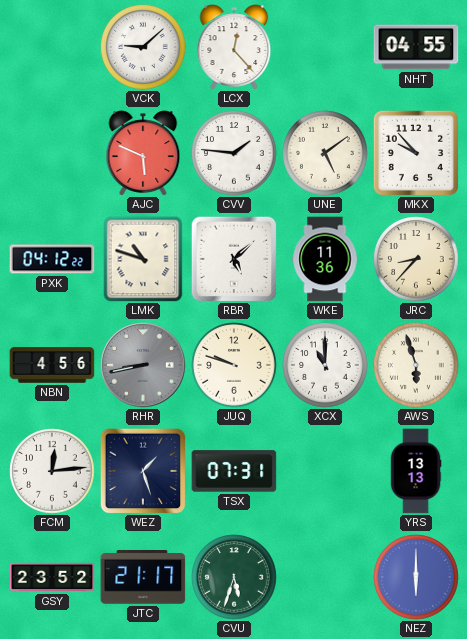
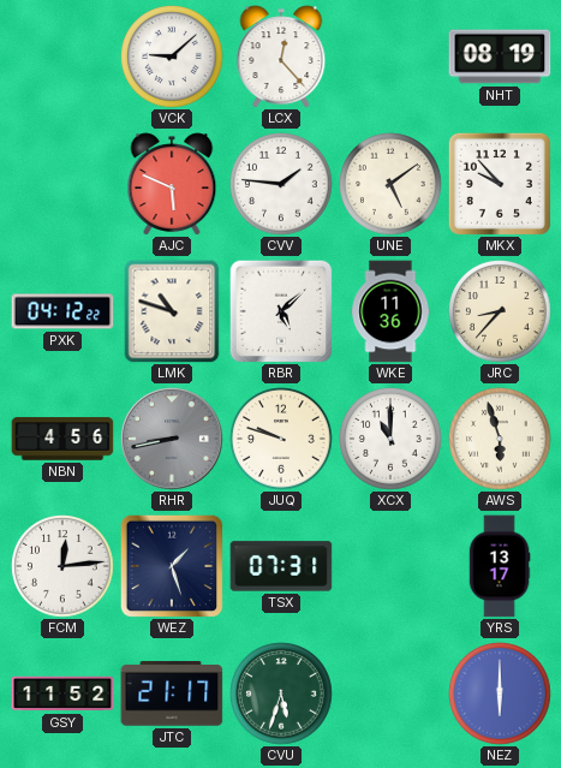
NHT: 04:55 -> 08:19
YRS: 13:13 -> 13:17
GSY: 23:52 -> 11:52
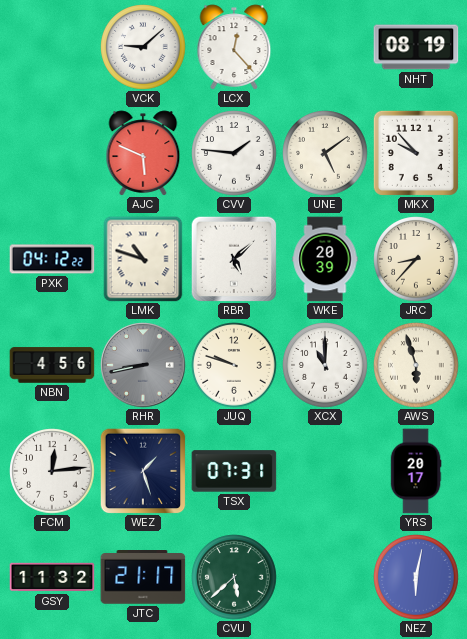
WKE: 11:36 -> 20:39
YRS: 13:17 -> 20:17
GSY: 11:52 -> 11:32
CVU: 5:33 -> 5:38
NEZ: 6:00 -> 6:02
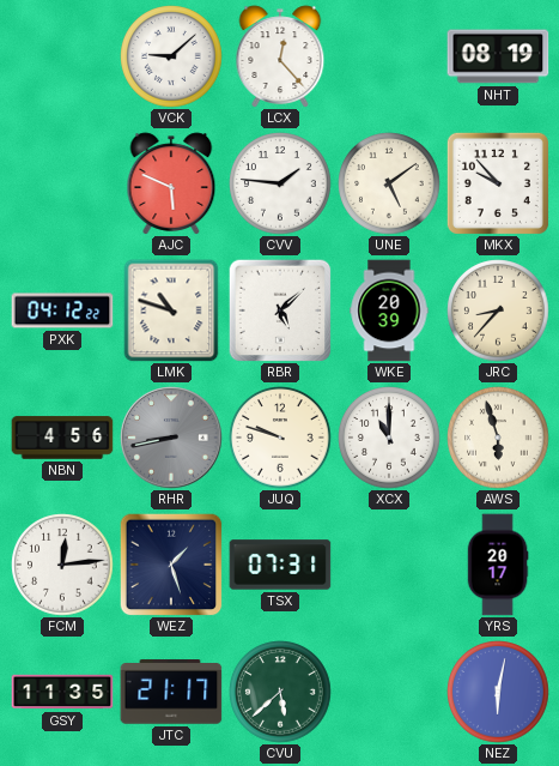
GSY: 11:32 -> 11:35
